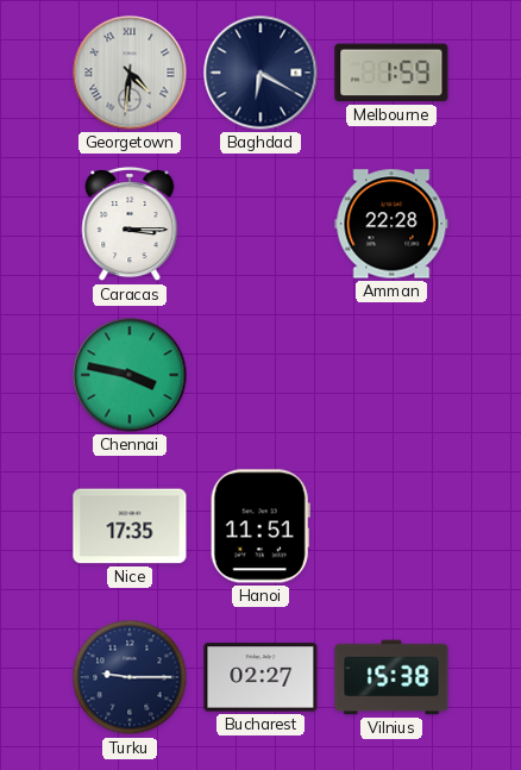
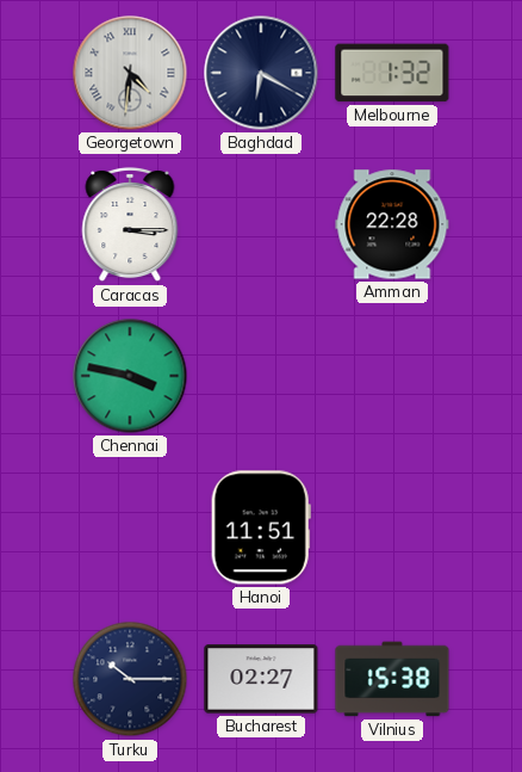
Melbourne: 1:59 -> 1:32
Nice: 17:35 -> none
Turku: 9:15 -> 10:15
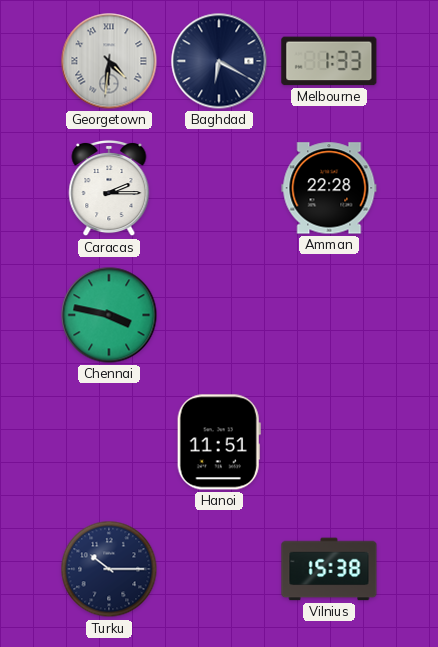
Melbourne: 1:32 -> 1:33
Caracas: 3:15 -> 2:15
Bucharest: 02:27 -> none
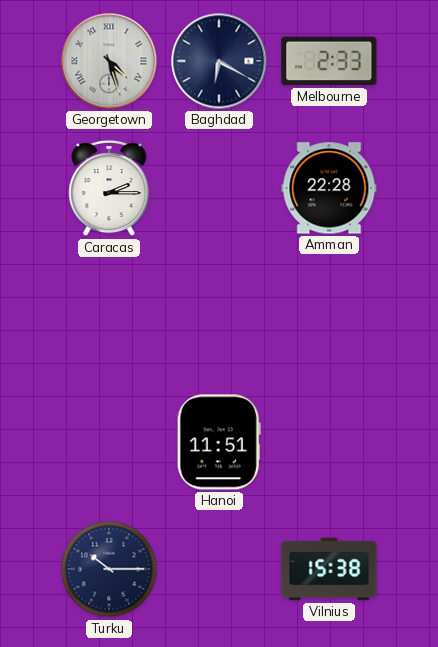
Georgetown: 4:31 -> 4:27
Melbourne: 1:33 -> 2:33
Chennai: 3:47 -> none
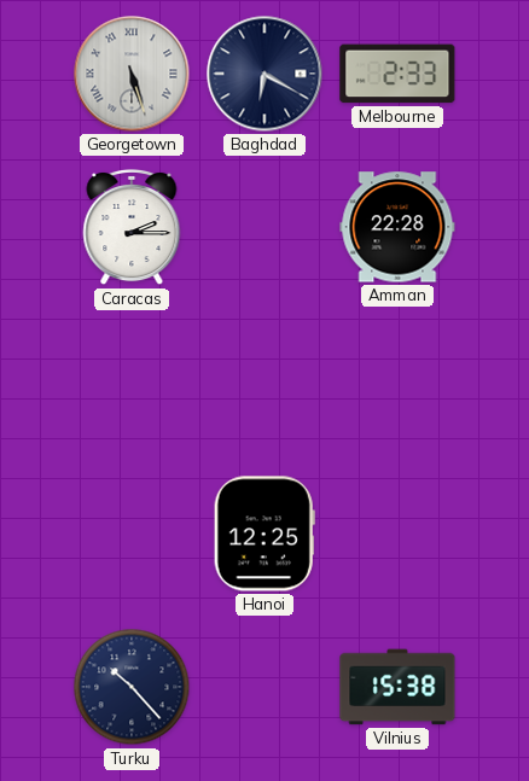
Georgetown: 4:27 -> 5:27
Hanoi: 11:51 -> 12:25
Turku: 10:15 -> 10:23
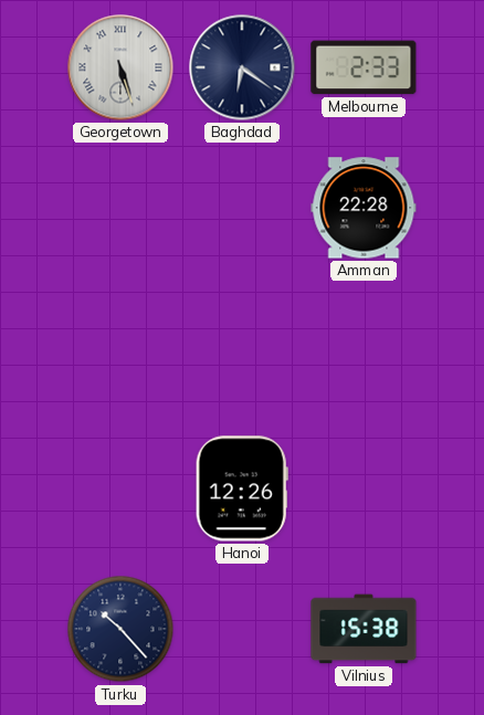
Baghdad: 6:20 -> 6:21
Caracas: 2:15 -> none
Hanoi: 12:25 -> 12:26
